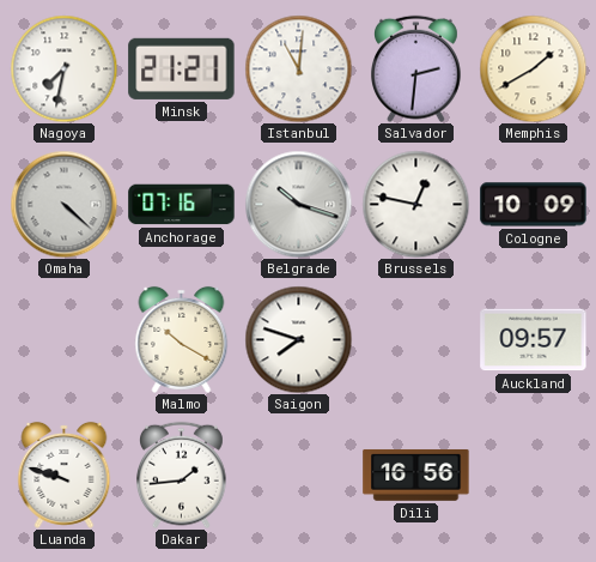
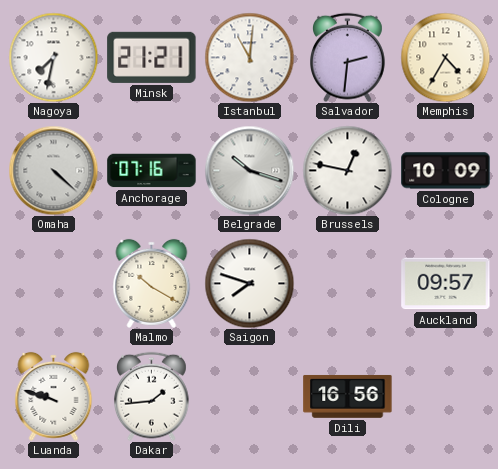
Memphis: 1:40 -> 4:35
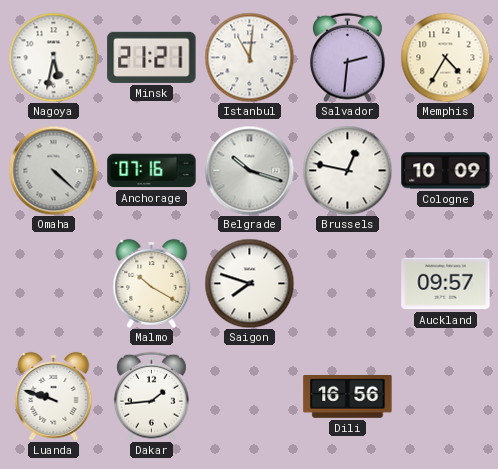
Nagoya: 7:32 -> 5:32
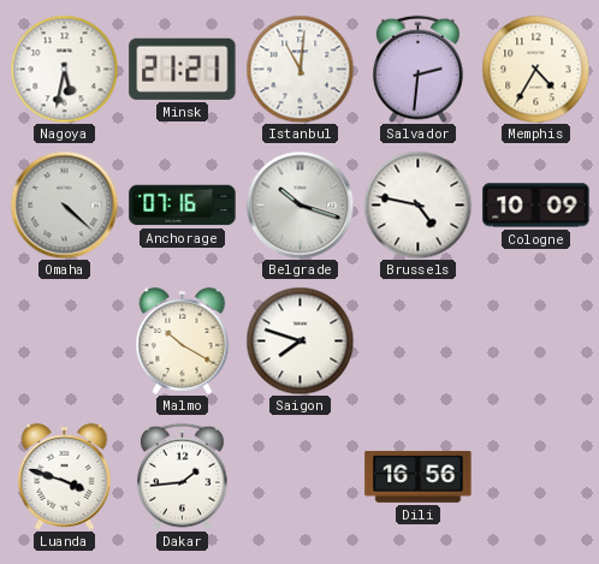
Brussels: 12:47 -> 4:47
Auckland: 09:57 -> none
Luanda: 9:48 -> 3:48
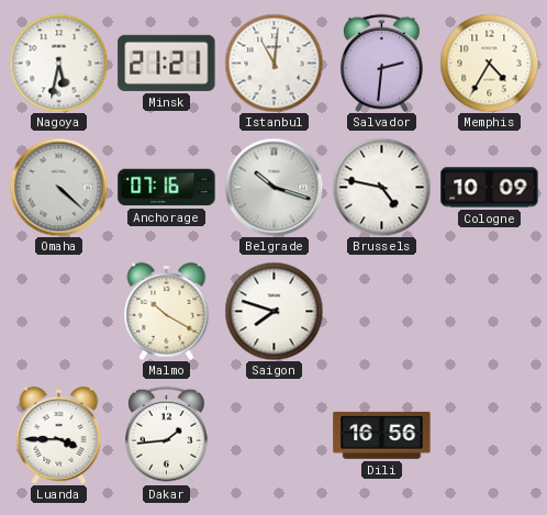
Luanda: 3:48 -> 3:45
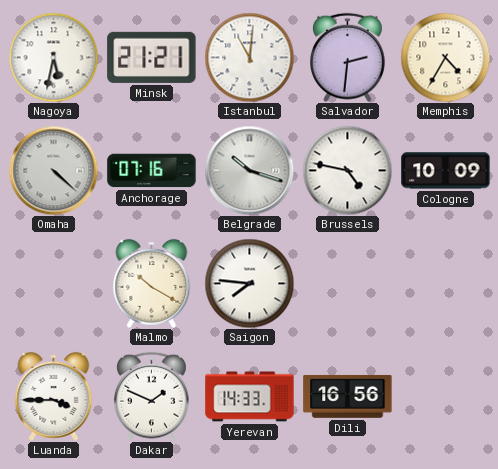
Saigon: 7:48 -> 7:46
Dakar: 1:44 -> 1:49
Yerevan: none -> 14:33
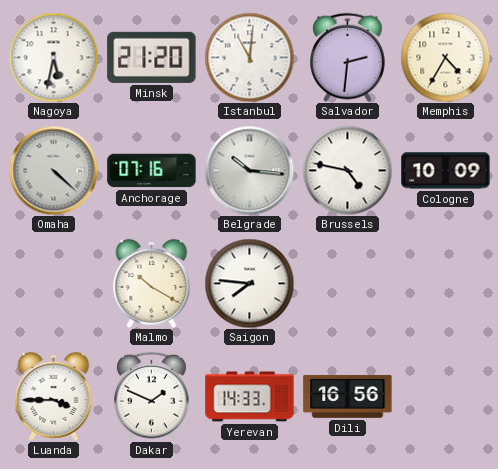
Minsk: 21:21 -> 21:20
Belgrade: 10:18 -> 10:16
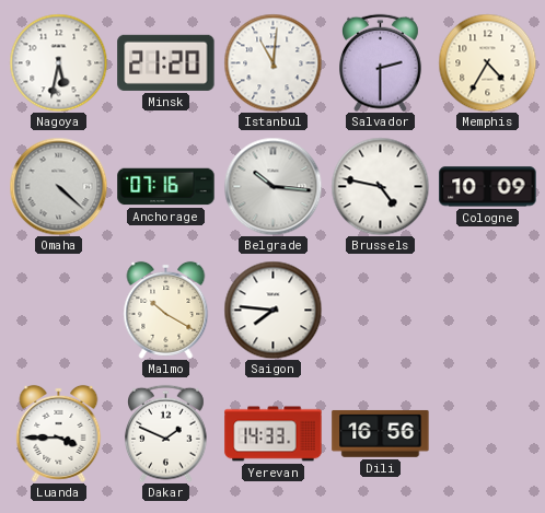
Salvador: 2:31 -> 2:30
